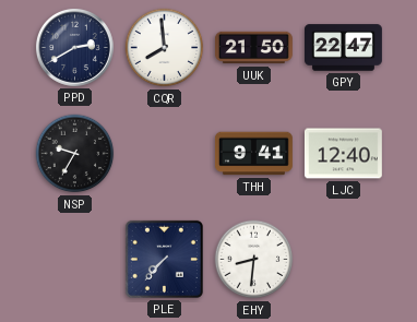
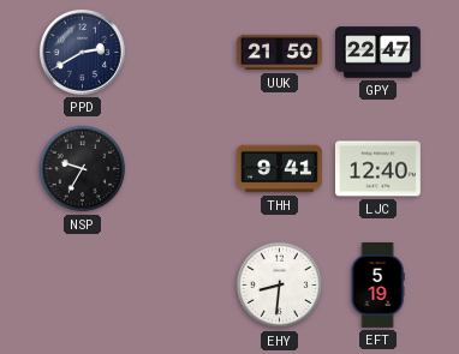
CQR: 7:59 -> none
PLE: 7:37 -> none
EFT: none -> 5:19
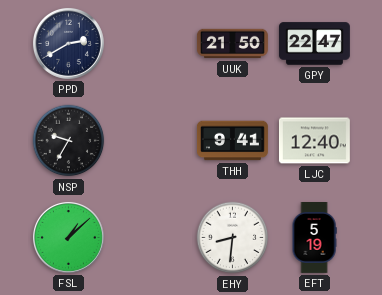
FSL: none -> 1:08
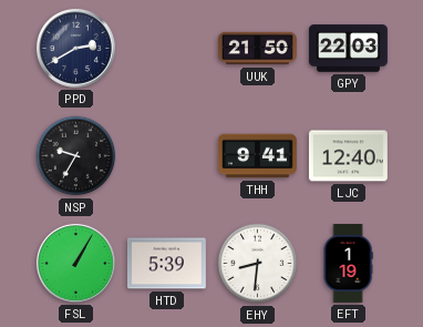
GPY: 22:47 -> 22:03
FSL: 1:08 -> 1:05
HTD: none -> 5:39
EFT: 5:19 -> 1:19
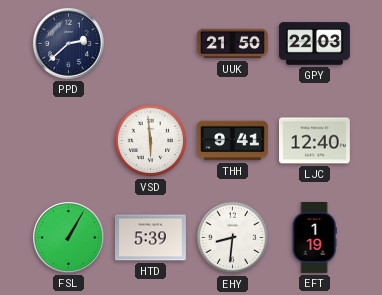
PPD: 2:40 -> 2:38
NSP: 9:35 -> none
VSD: none -> 5:59
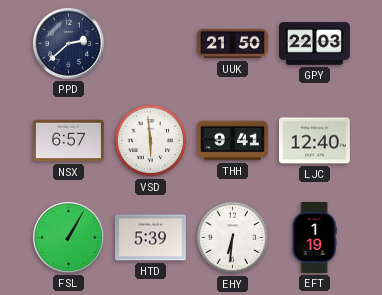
NSX: none -> 6:57
EHY: 8:31 -> 6:31
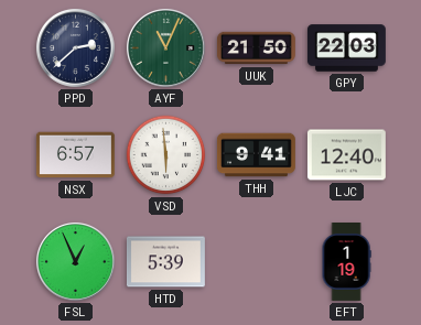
AYF: none -> 11:04
FSL: 1:05 -> 12:56
EHY: 6:31 -> none
